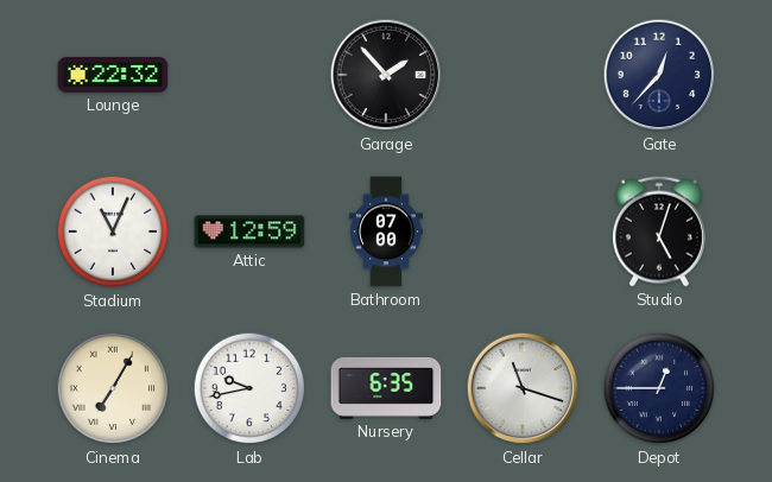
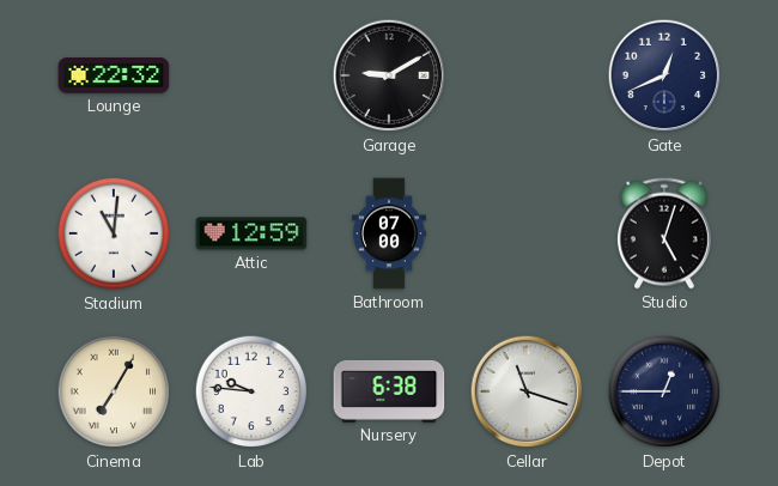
Garage: 1:53 -> 9:10
Gate: 12:37 -> 12:41
Stadium: 11:04 -> 11:01
Lab: 9:43 -> 9:46
Nursery: 6:35 -> 6:38
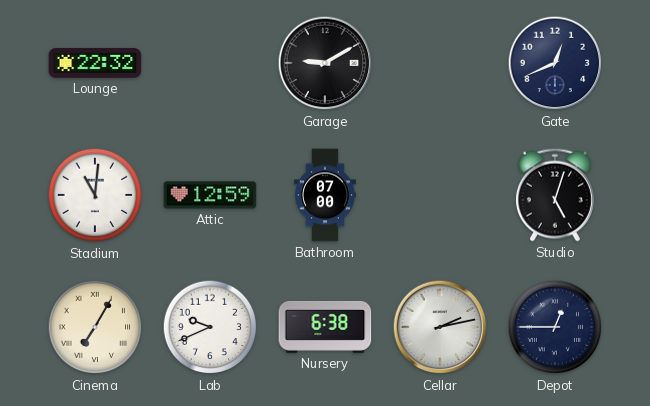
Lab: 9:46 -> 9:41
Cellar: 11:18 -> 2:13
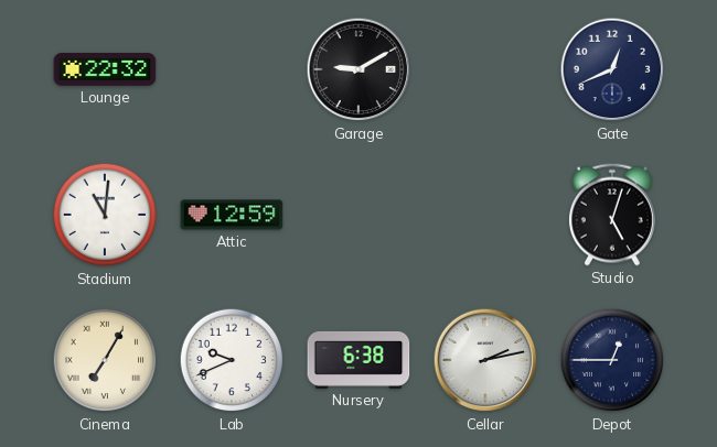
Bathroom: 07:00 -> none
